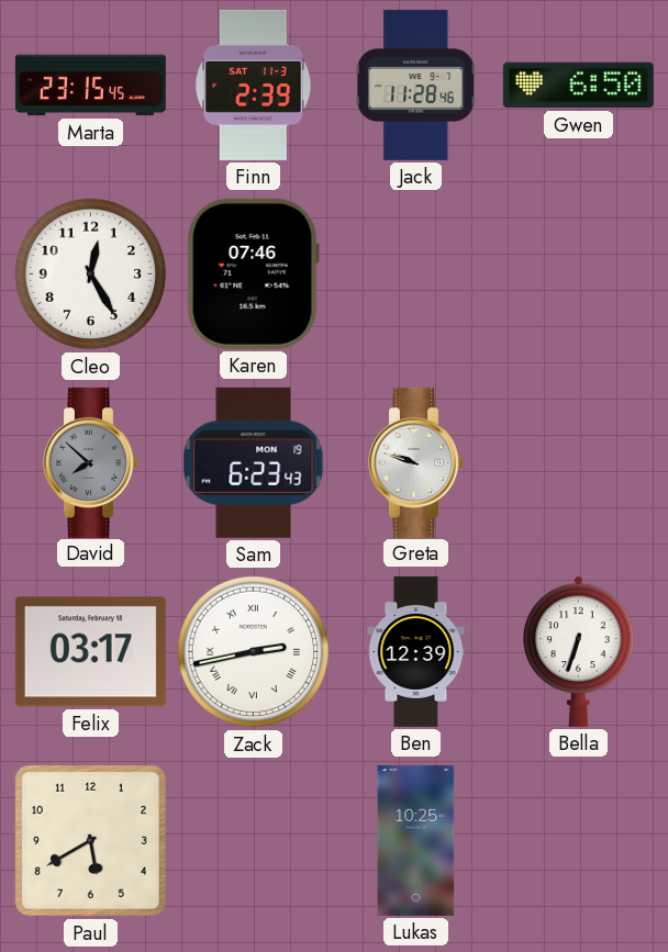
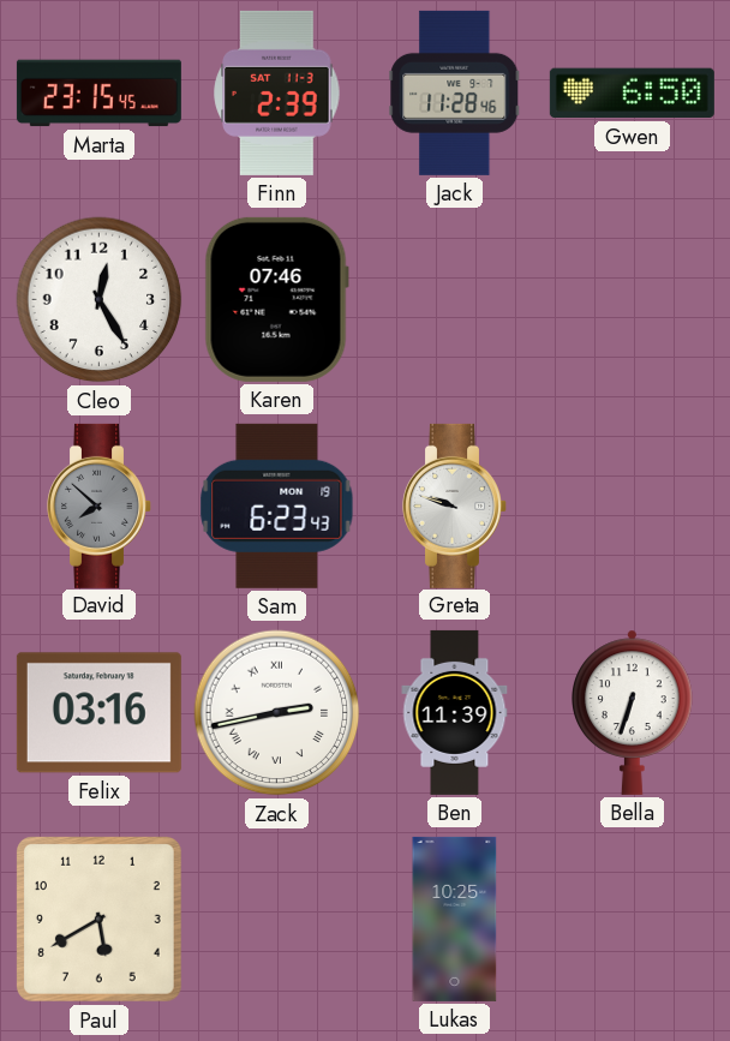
Felix: 03:17 -> 03:16
Ben: 12:39 -> 11:39
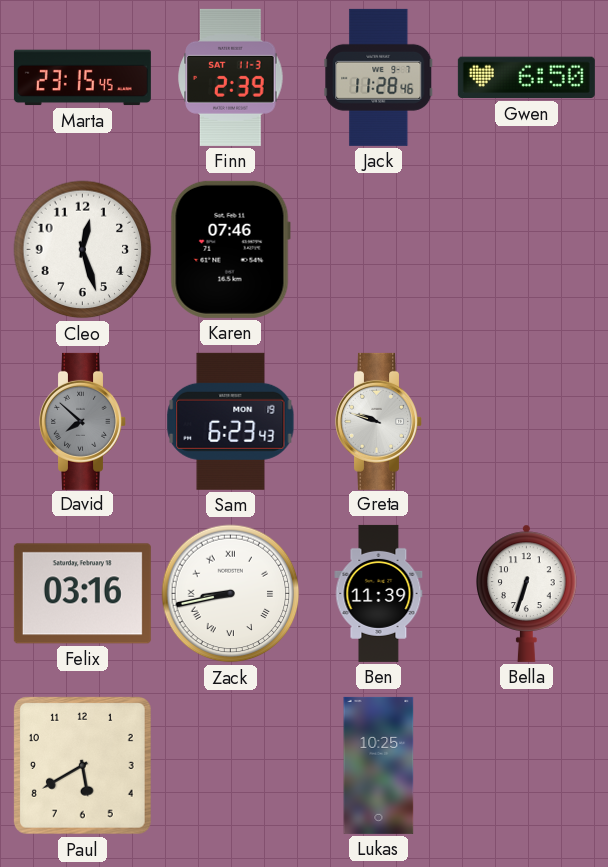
Cleo: 12:25 -> 12:27
Zack: 2:43 -> 8:43
